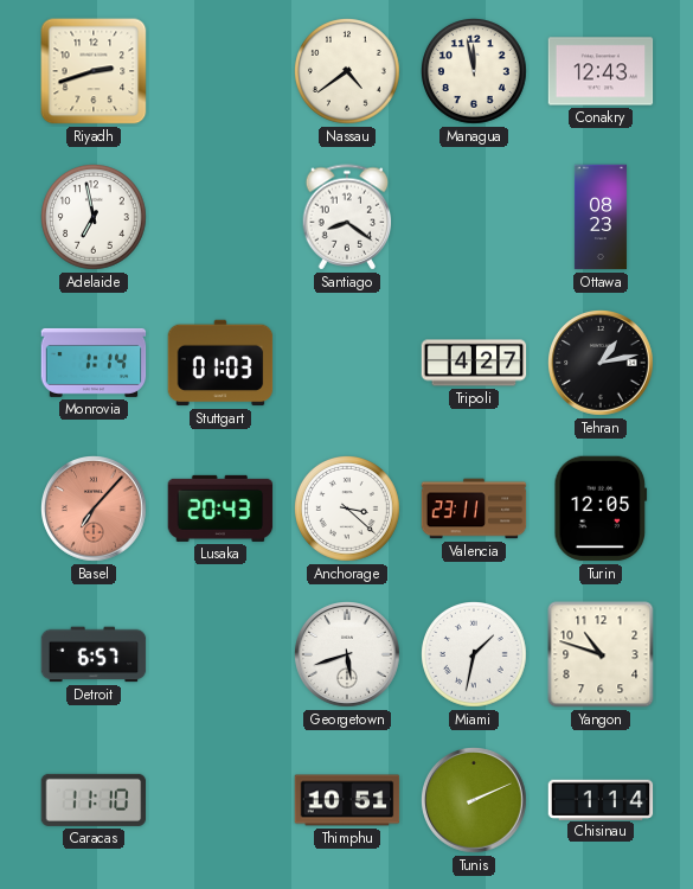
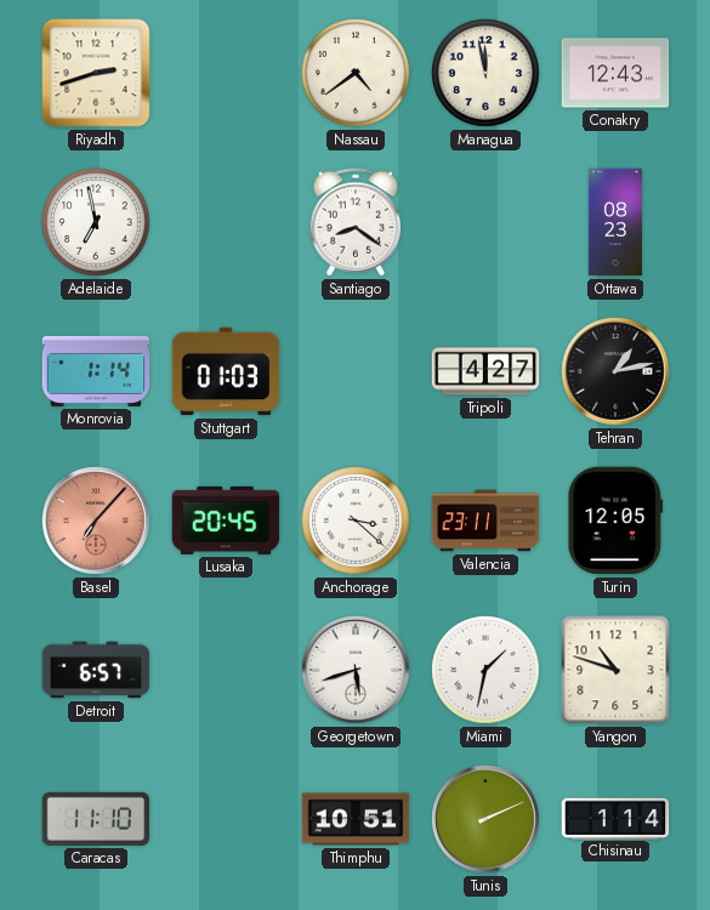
Lusaka: 20:43 -> 20:45
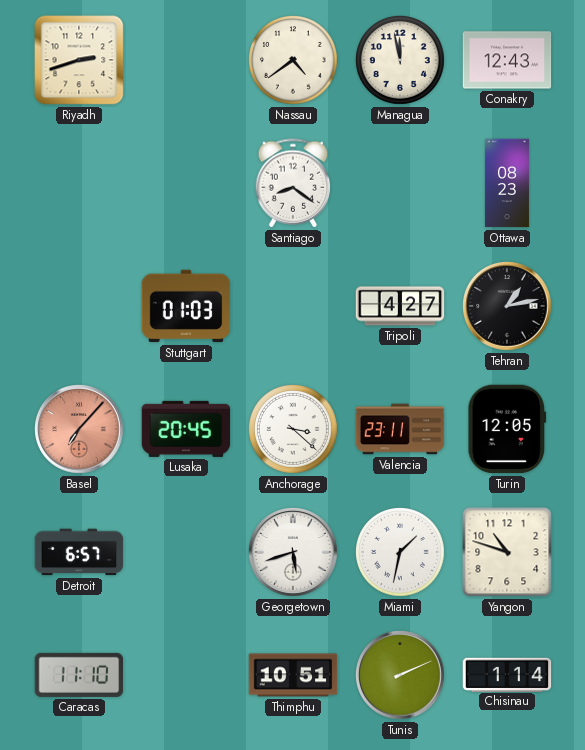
Adelaide: 6:58 -> none
Monrovia: 1:14 -> none
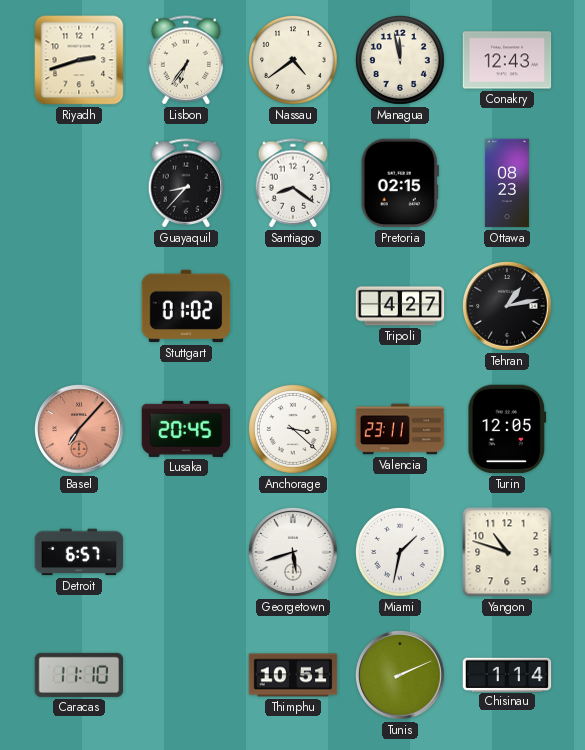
Lisbon: none -> 6:36
Guayaquil: none -> 8:37
Pretoria: none -> 02:15
Stuttgart: 01:03 -> 01:02
